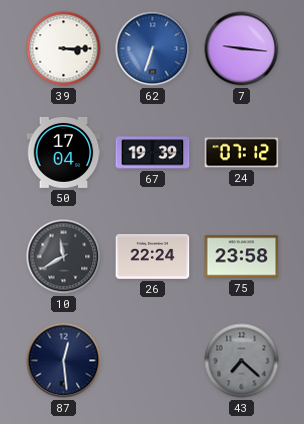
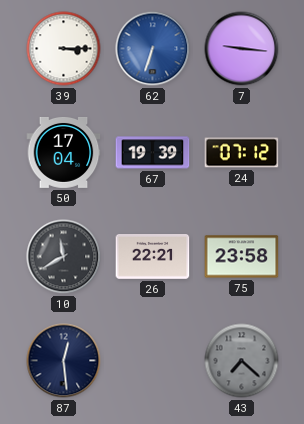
26: 22:24 -> 22:21
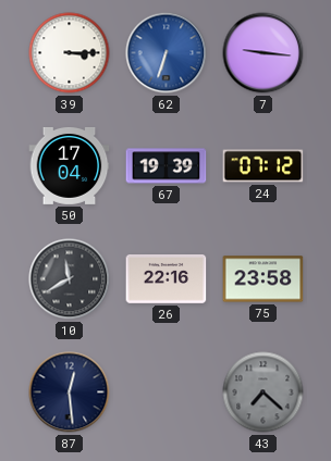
26: 22:21 -> 22:16
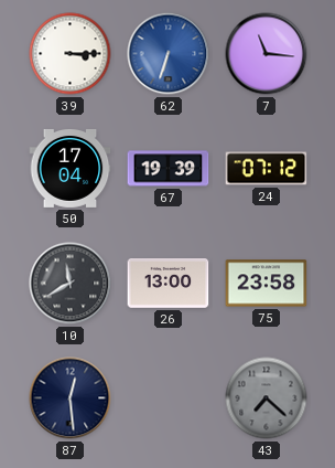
7: 9:16 -> 11:16
26: 22:16 -> 13:00
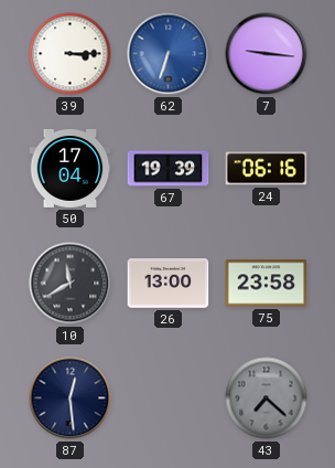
7: 11:16 -> 9:16
24: 07:12 -> 06:16
